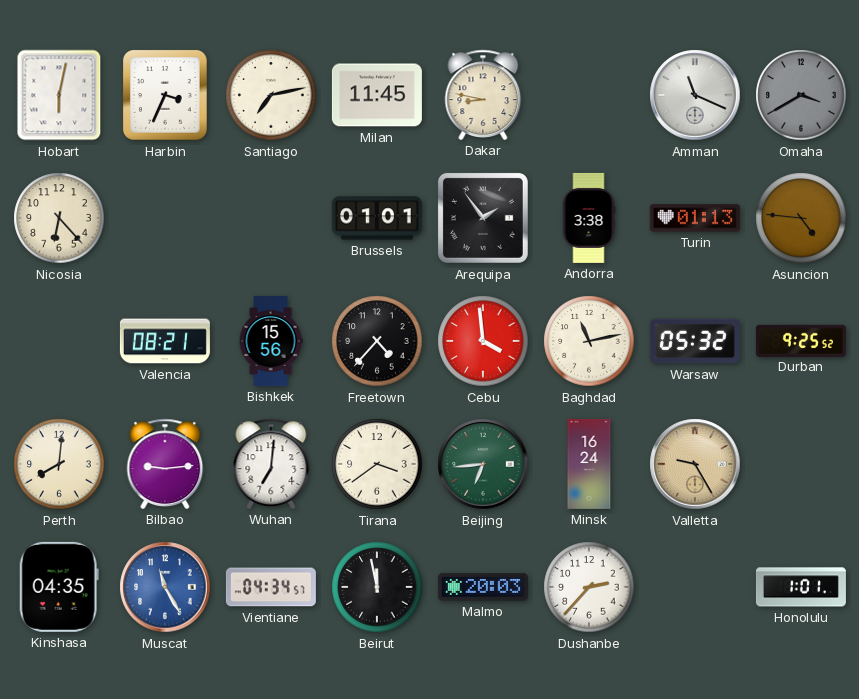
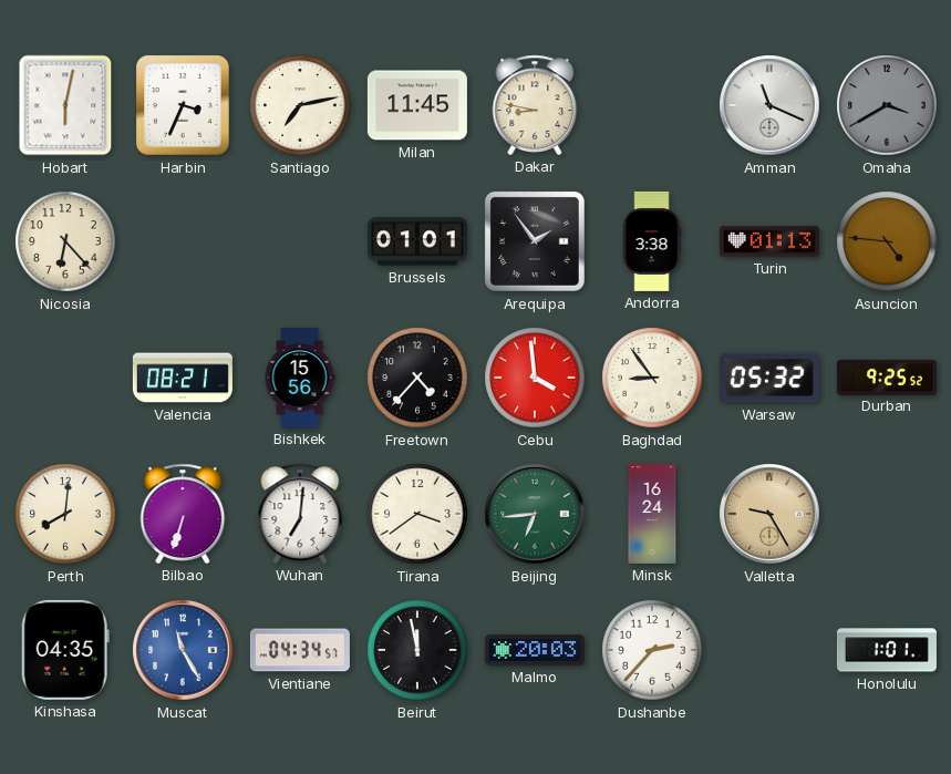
Baghdad: 11:13 -> 8:54
Bilbao: 9:14 -> 6:33
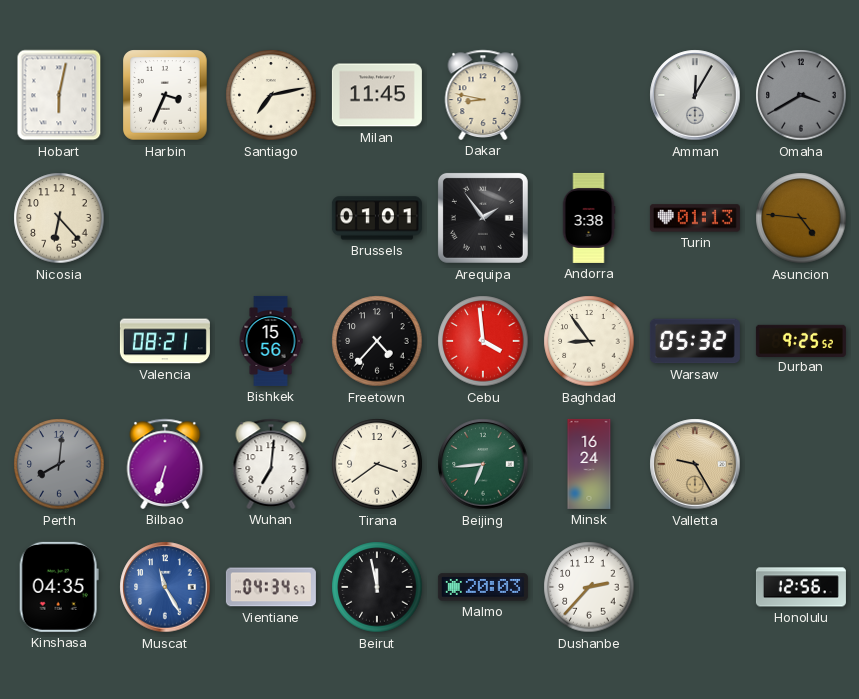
Amman: 11:19 -> 12:05
Perth dial: cream -> grey
Honolulu: 1:01 -> 12:56
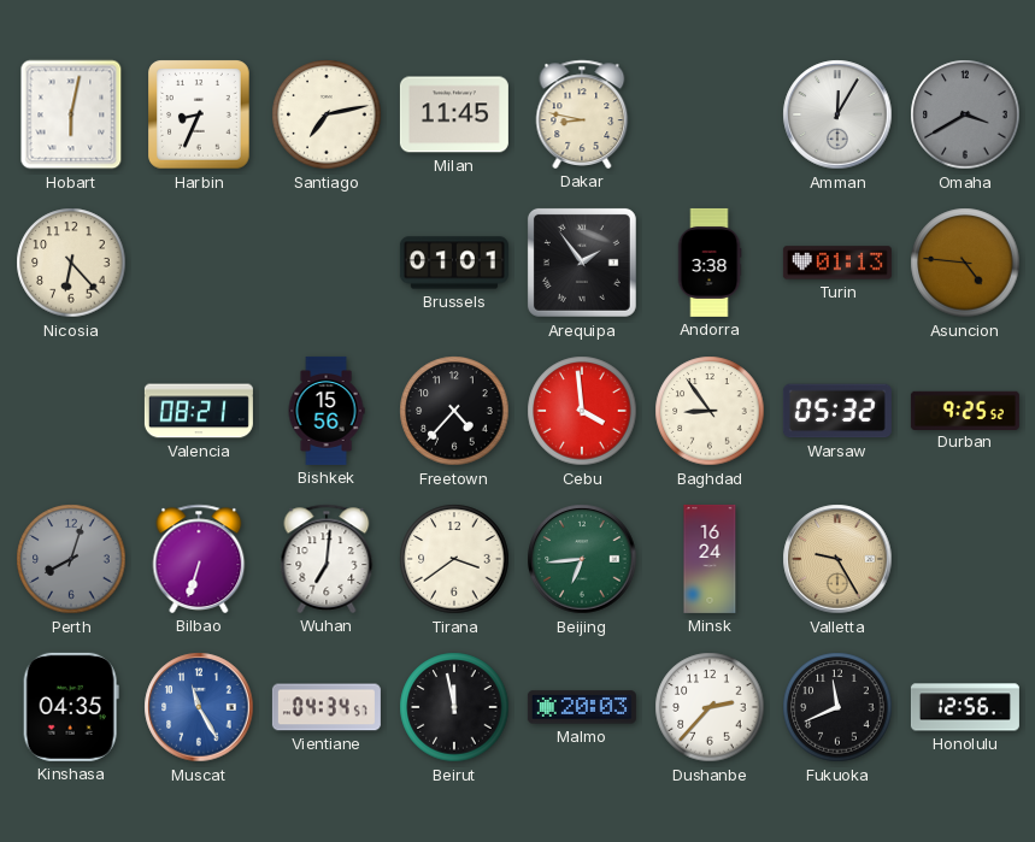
Harbin: 3:34 -> 8:34
Perth: 8:01 -> 8:03
Fukuoka: none -> 11:41
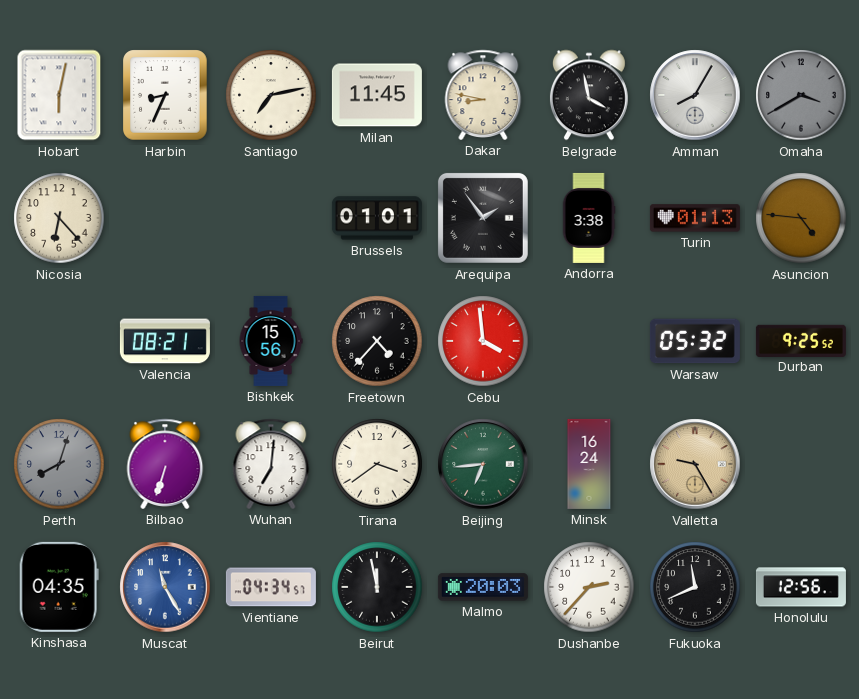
Belgrade: none -> 3:58
Amman: 12:05 -> 8:05
Baghdad: 8:54 -> none
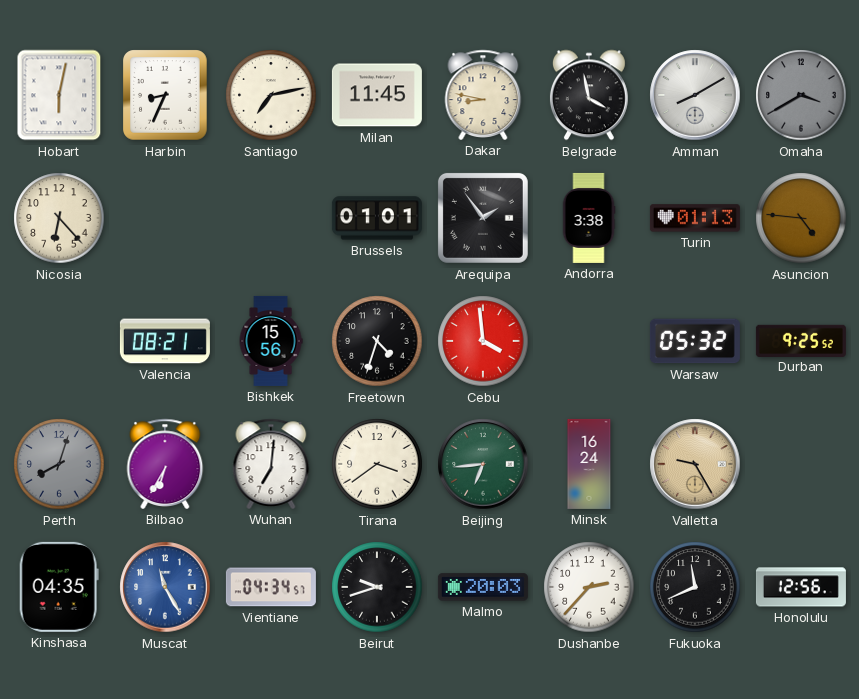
Amman: 8:05 -> 8:10
Freetown: 4:37 -> 4:33
Bilbao: 6:33 -> 6:35
Beirut: 11:58 -> 9:42
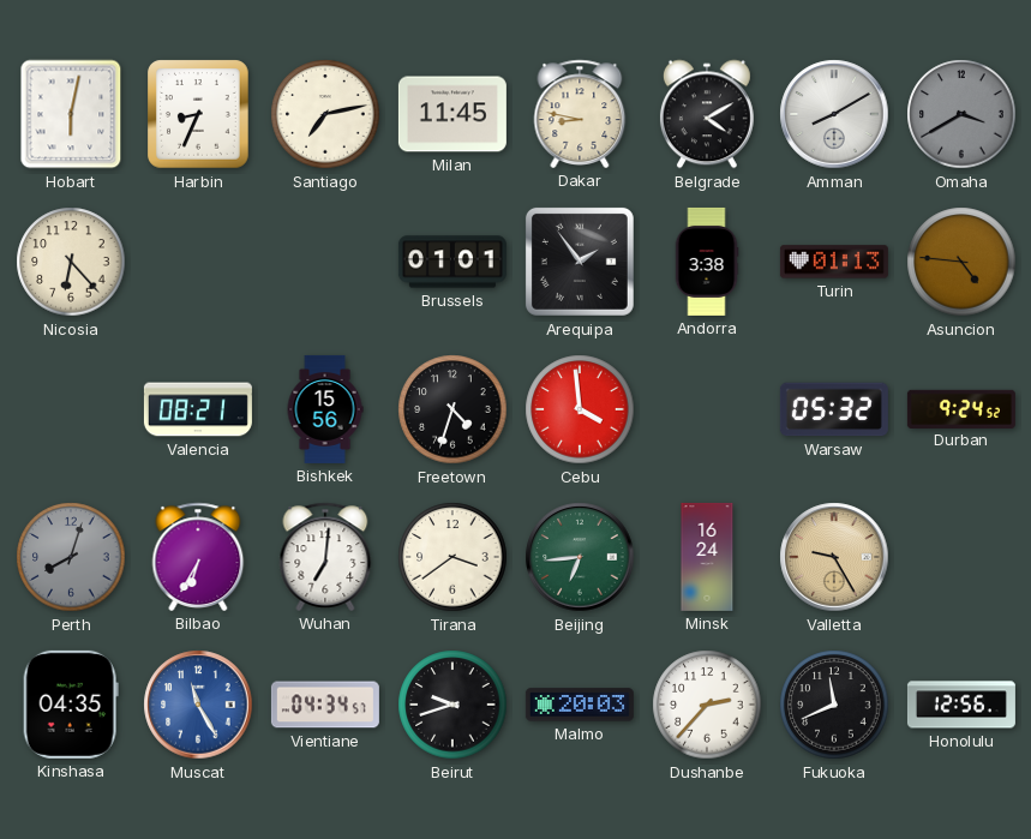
Belgrade: 3:58 -> 4:10
Durban: 9:25 -> 9:24
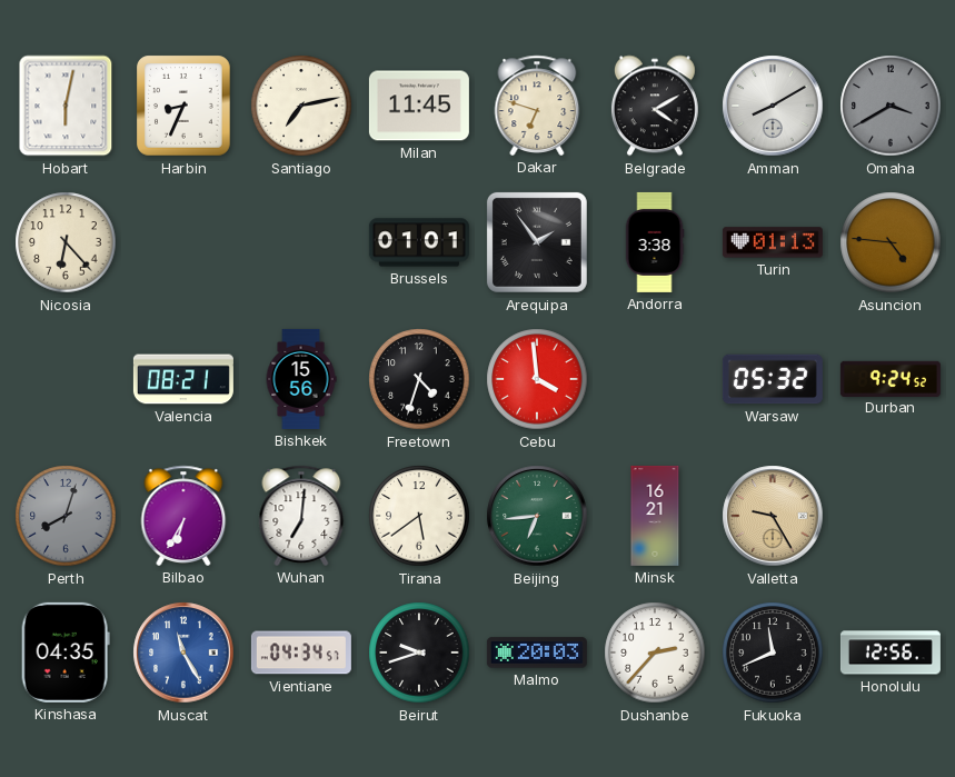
Dakar: 8:47 -> 6:48
Tirana: 3:39 -> 5:39
Minsk: 16:24 -> 16:21
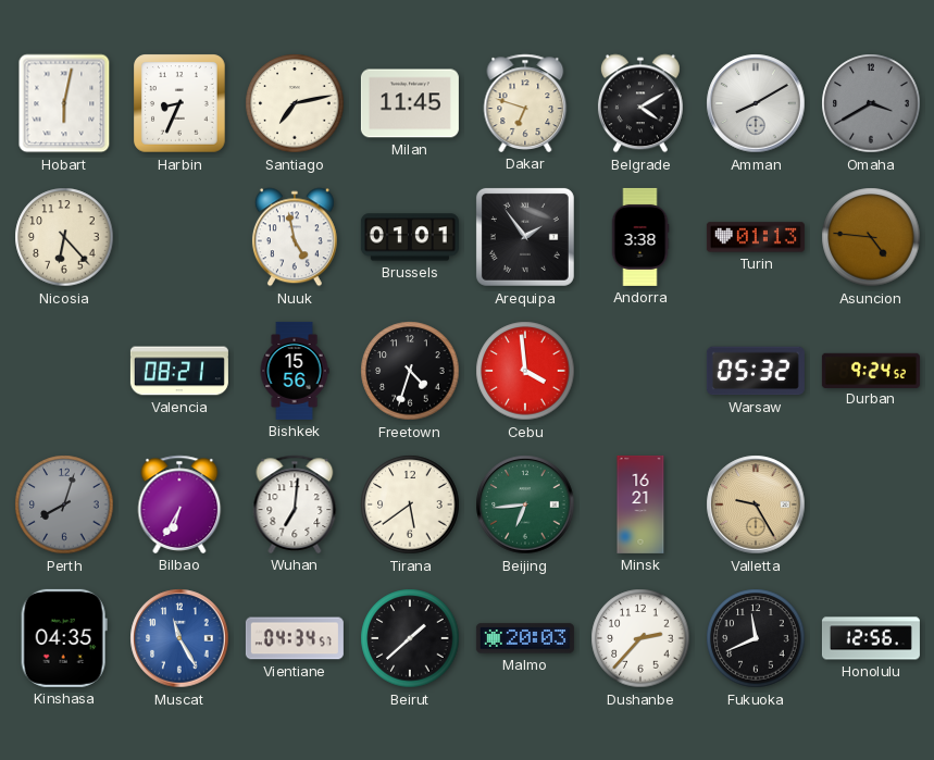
Nuuk: none -> 4:58
Beirut: 9:42 -> 1:38
